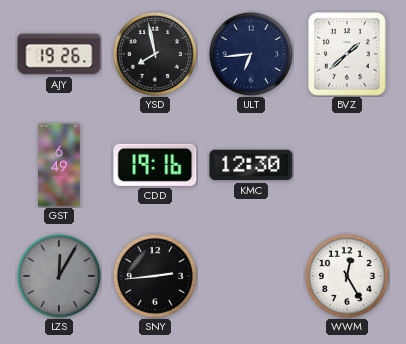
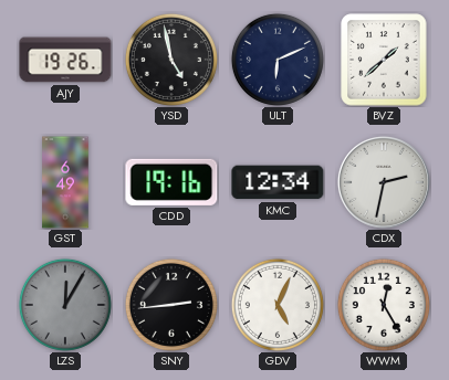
YSD: 7:58 -> 4:58
ULT: 6:44 -> 6:11
KMC: 12:30 -> 12:34
CDX: none -> 2:32
GDV: none -> 5:04
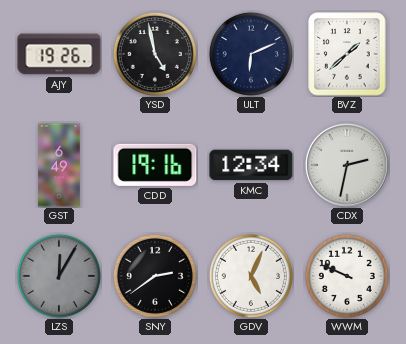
SNY: 2:44 -> 2:39
WWM: 12:25 -> 9:49
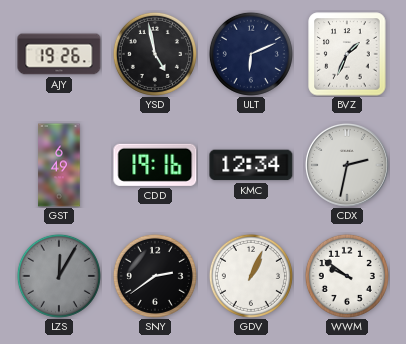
BVZ: 1:38 -> 1:34
GDV: 5:04 -> 1:04
WWM: 9:49 -> 9:51
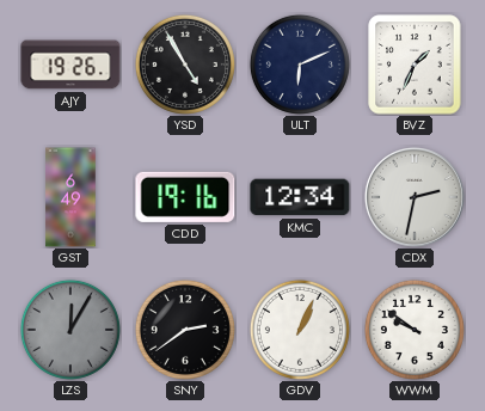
YSD: 4:58 -> 4:55
